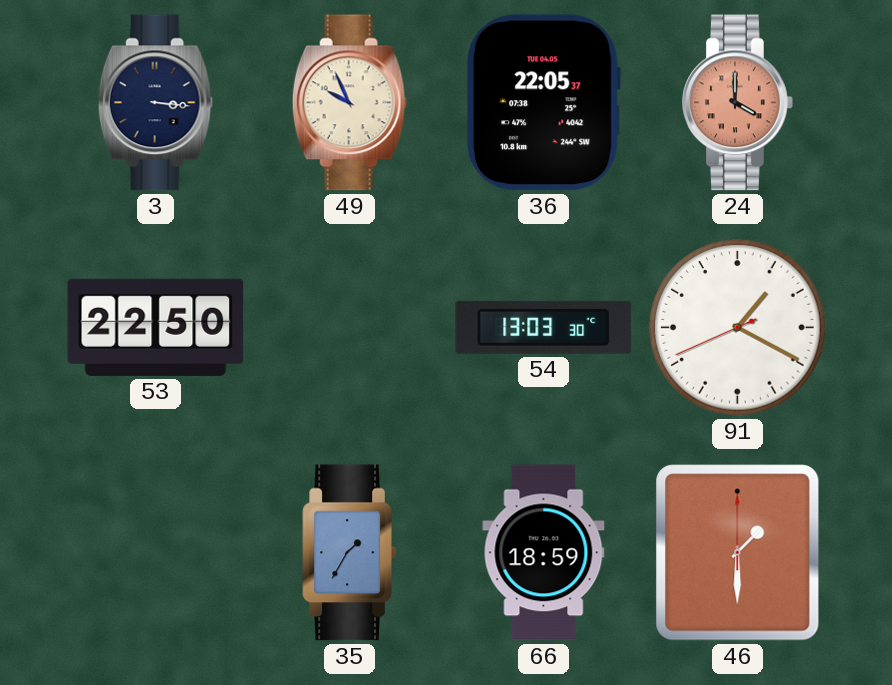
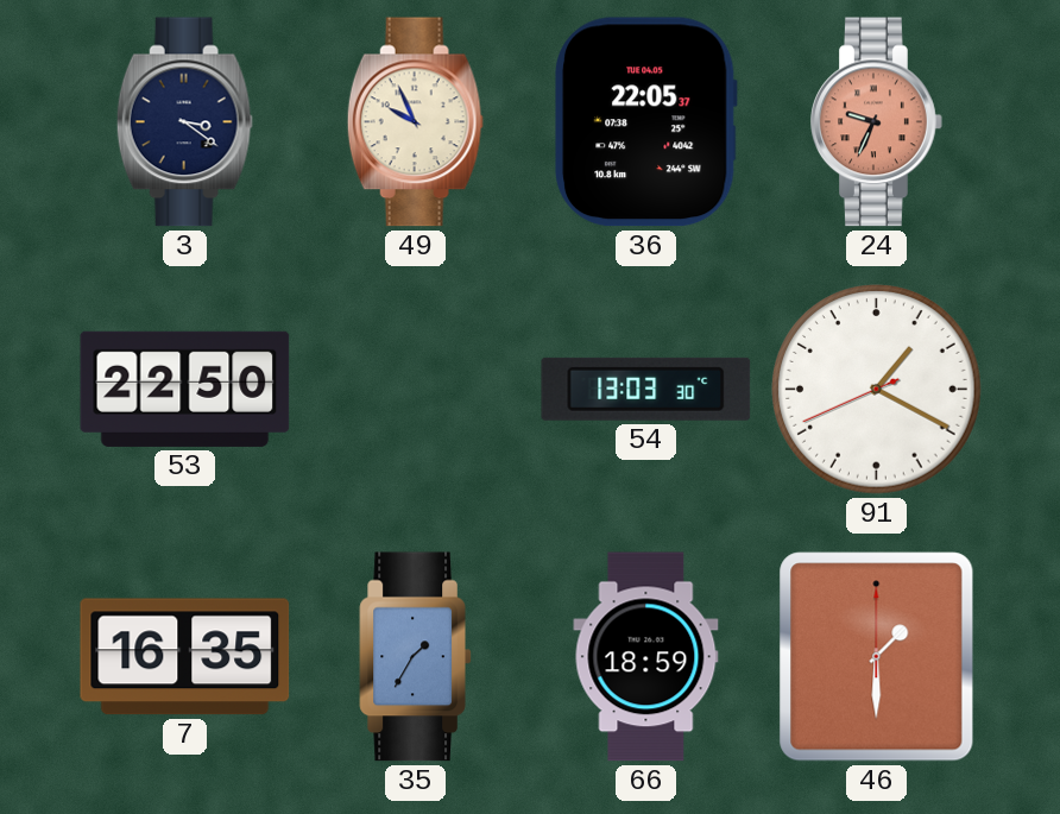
3: 3:16 -> 3:21
24: 4:00 -> 9:34
7: none -> 16:35
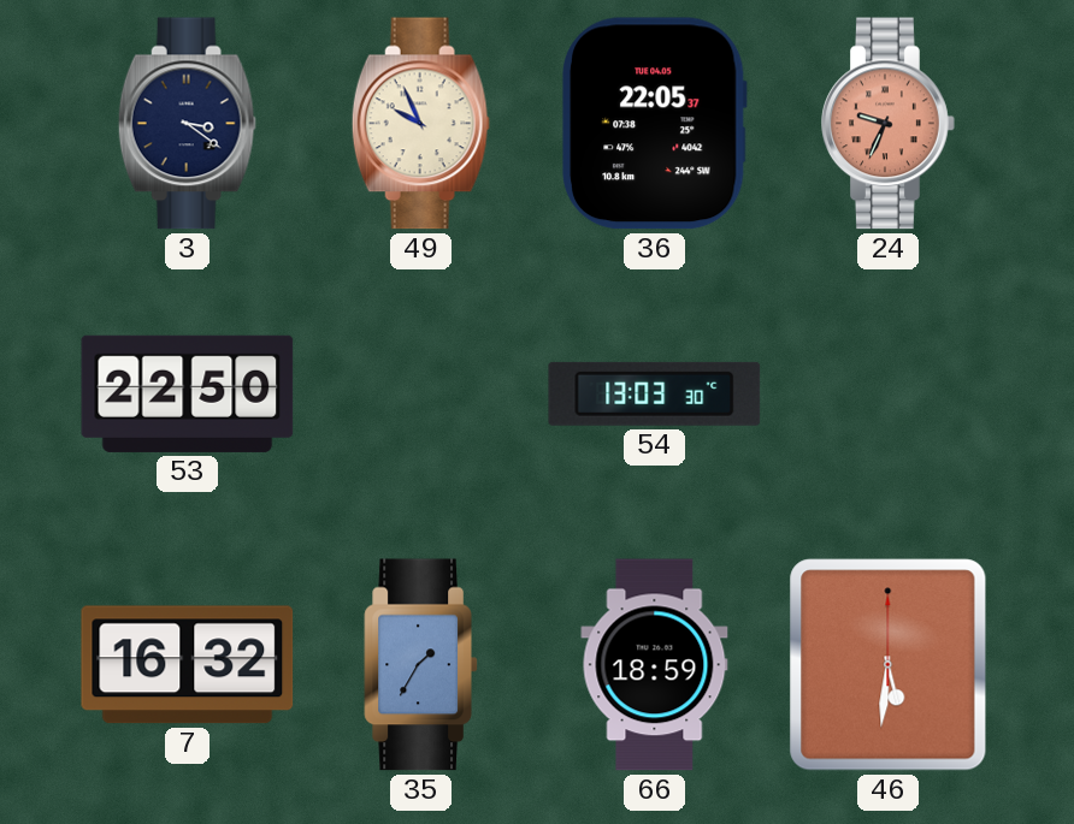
91: 1:19 -> none
7: 16:35 -> 16:32
46: 1:30 -> 5:31
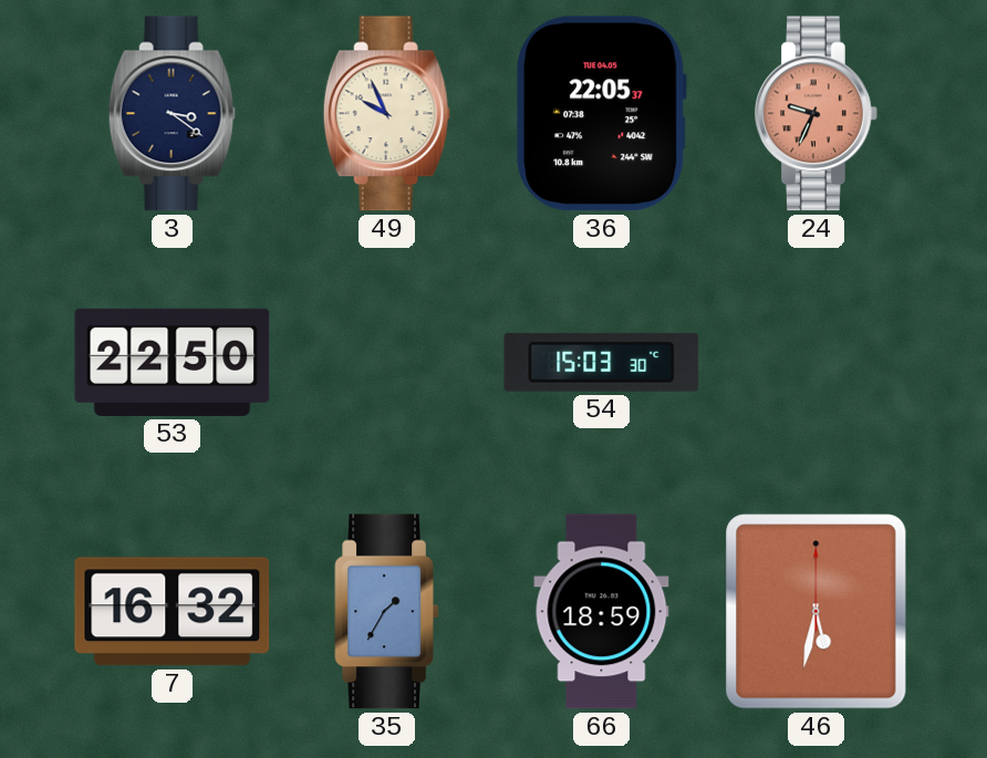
54: 13:03 -> 15:03
46: 5:31 -> 5:32
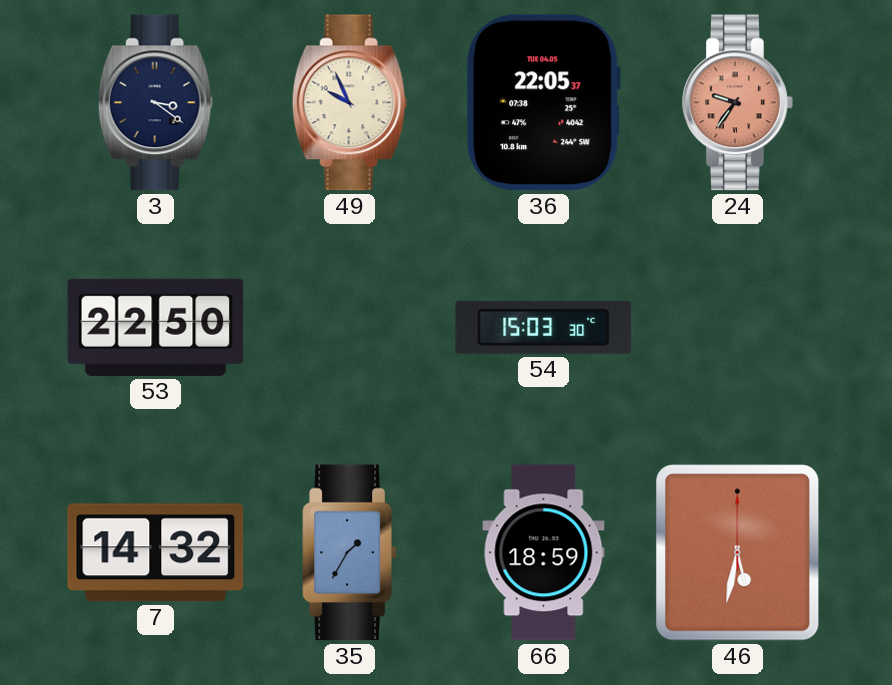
24: 9:34 -> 9:36
7: 16:32 -> 14:32
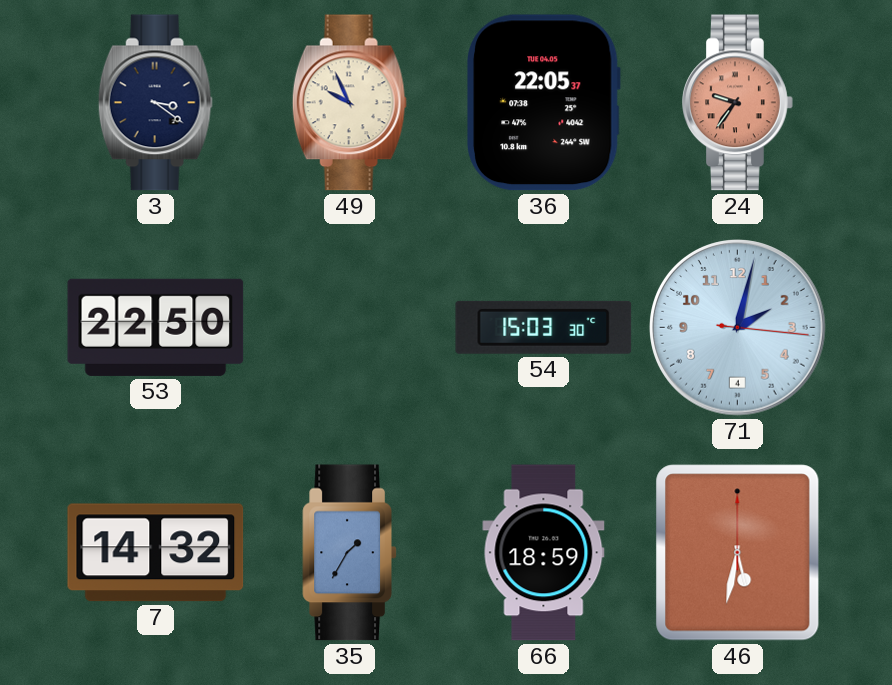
71: none -> 2:02
